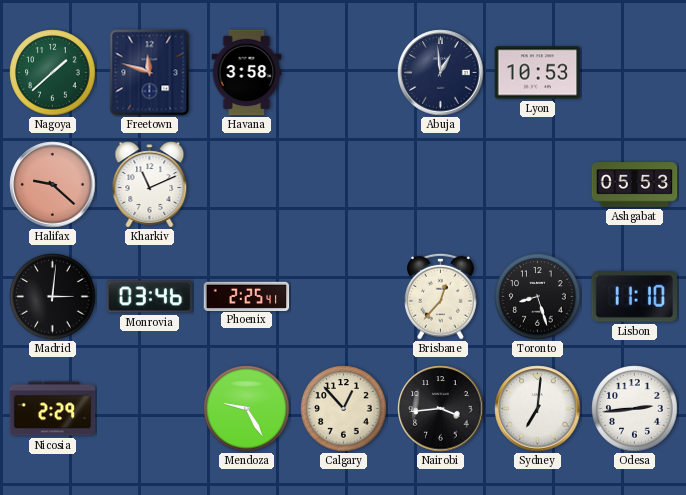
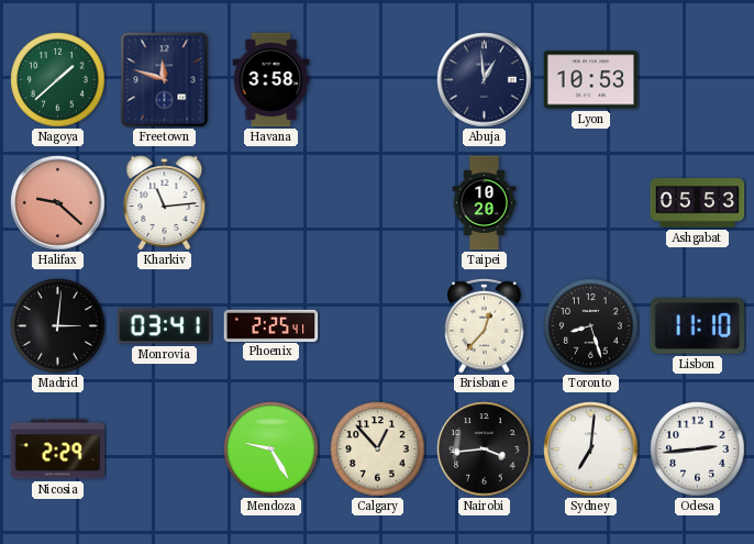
Kharkiv: 11:11 -> 11:14
Taipei: none -> 10:20
Monrovia: 03:46 -> 03:41
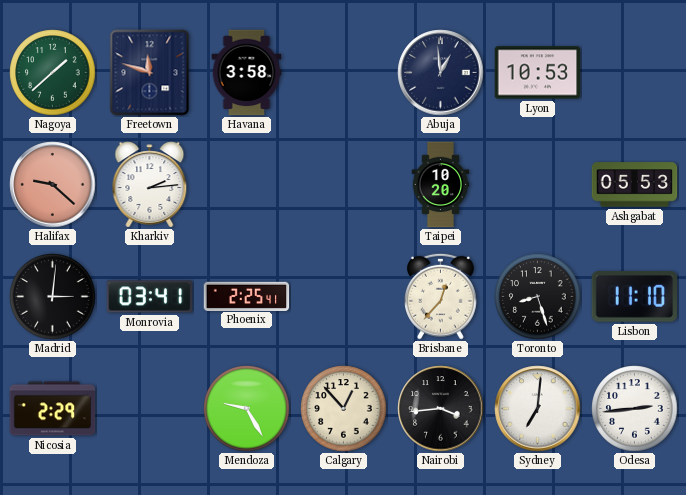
Kharkiv: 11:14 -> 2:14
